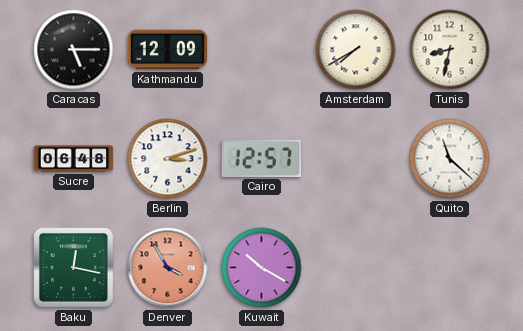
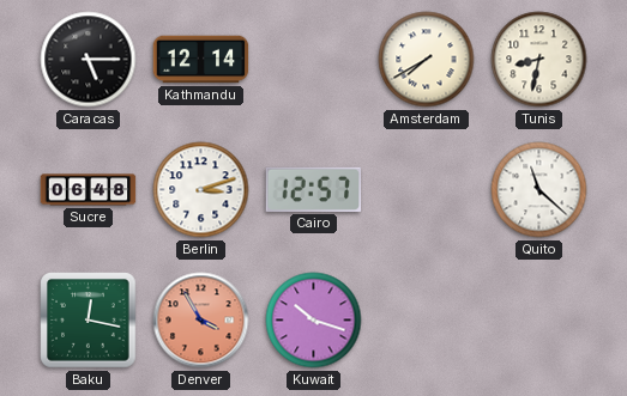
Kathmandu: 12:09 -> 12:14
Kuwait: 10:20 -> 10:18
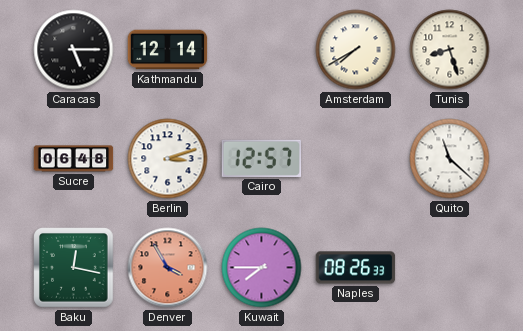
Tunis: 8:32 -> 8:27
Kuwait: 10:18 -> 7:45
Naples: none -> 08:26
